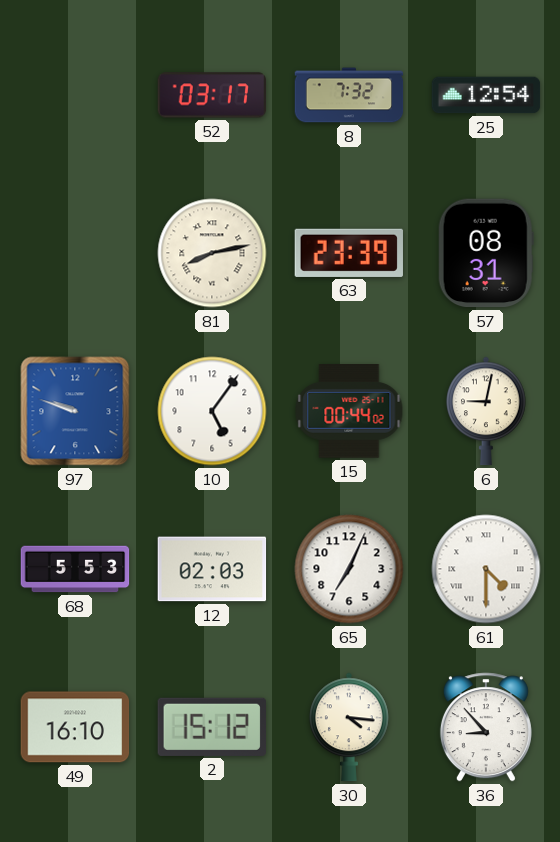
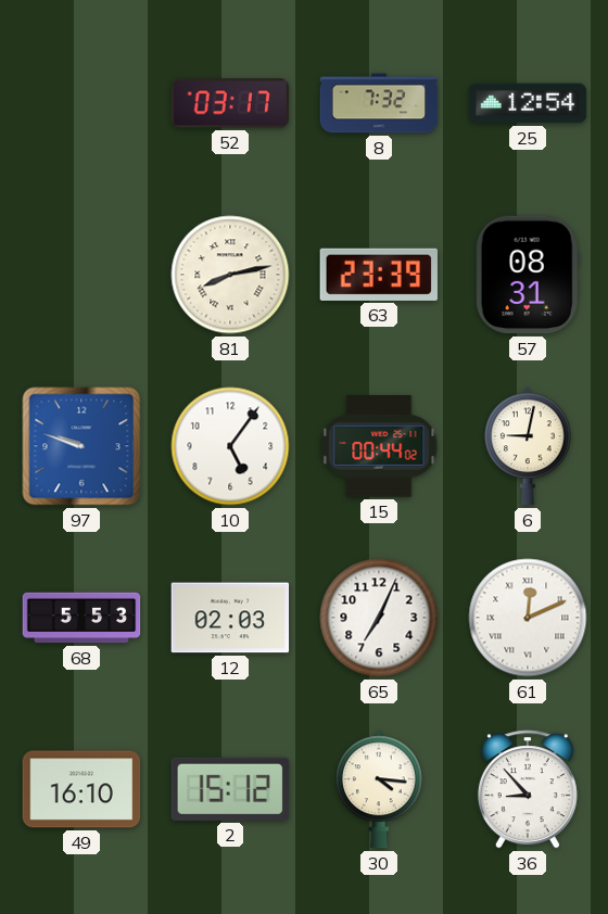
61: 4:30 -> 12:11
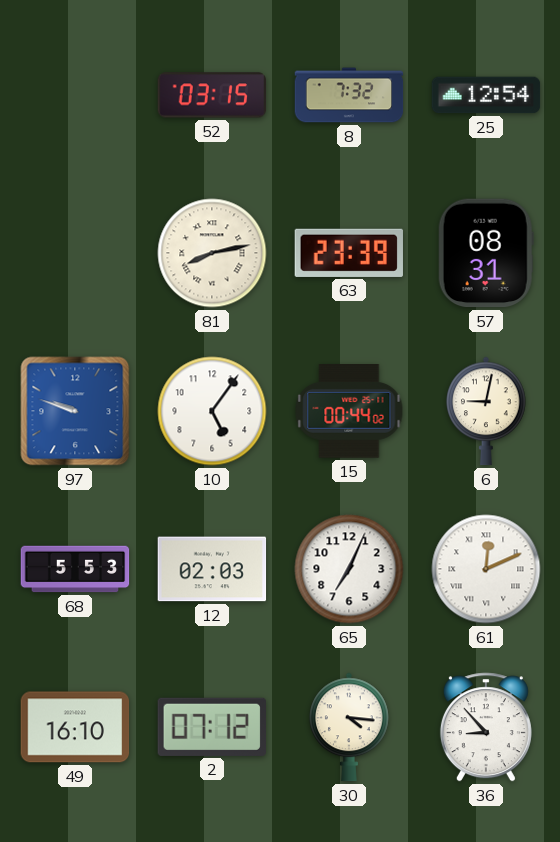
52: 03:17 -> 03:15
2: 15:12 -> 07:12
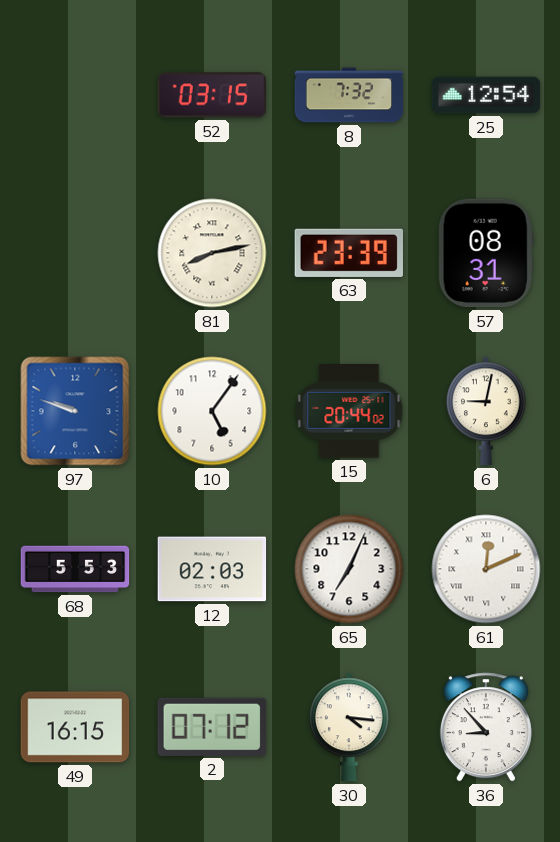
15: 00:44 -> 20:44
49: 16:10 -> 16:15
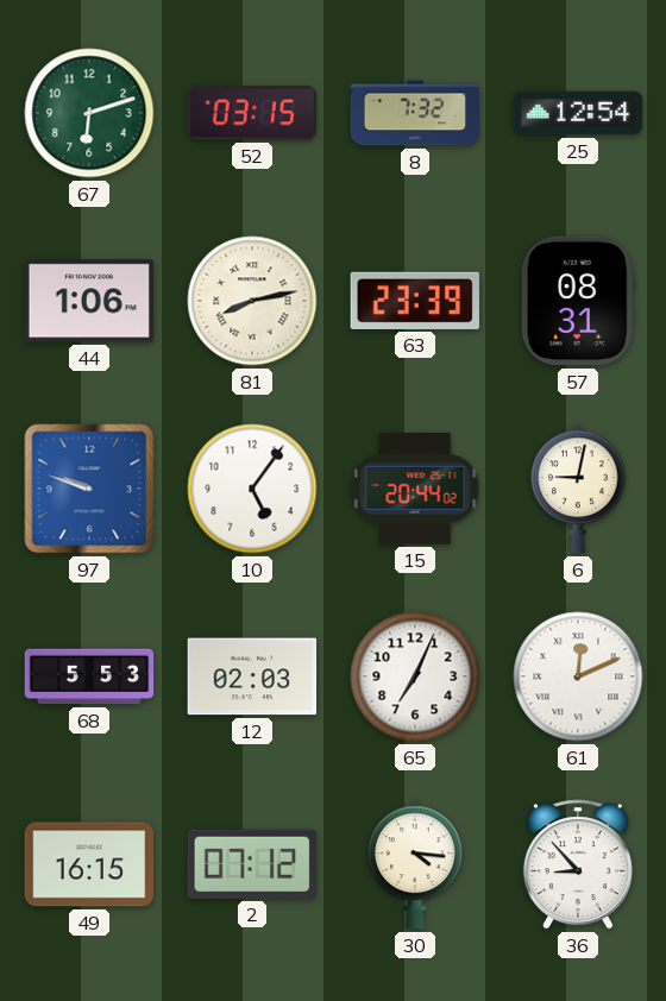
67: none -> 6:12
44: none -> 1:06
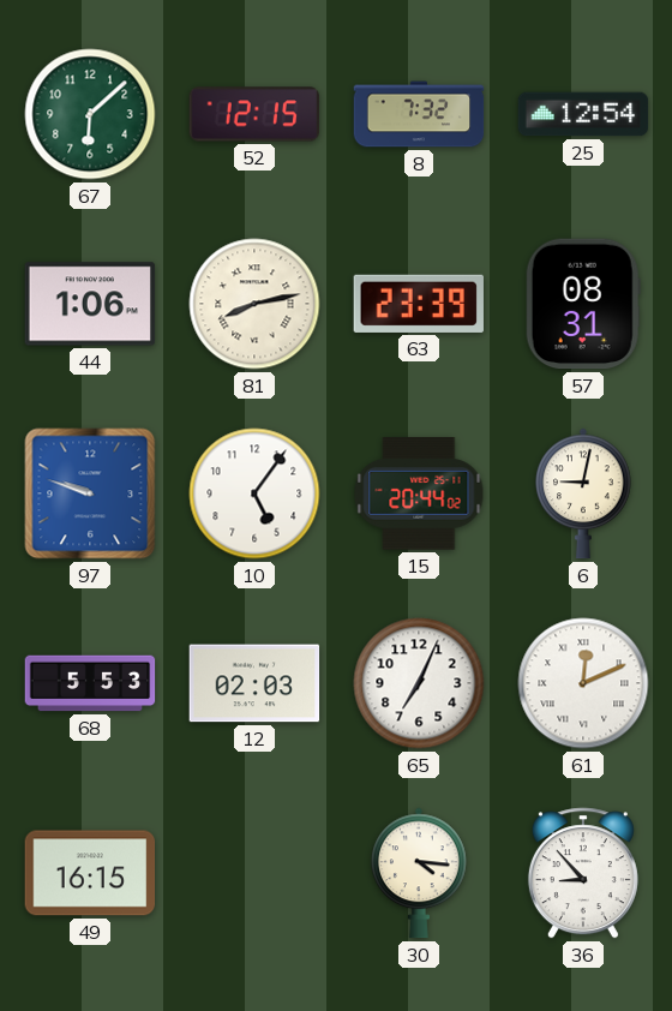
67: 6:12 -> 6:08
52: 03:15 -> 12:15
2: 07:12 -> none
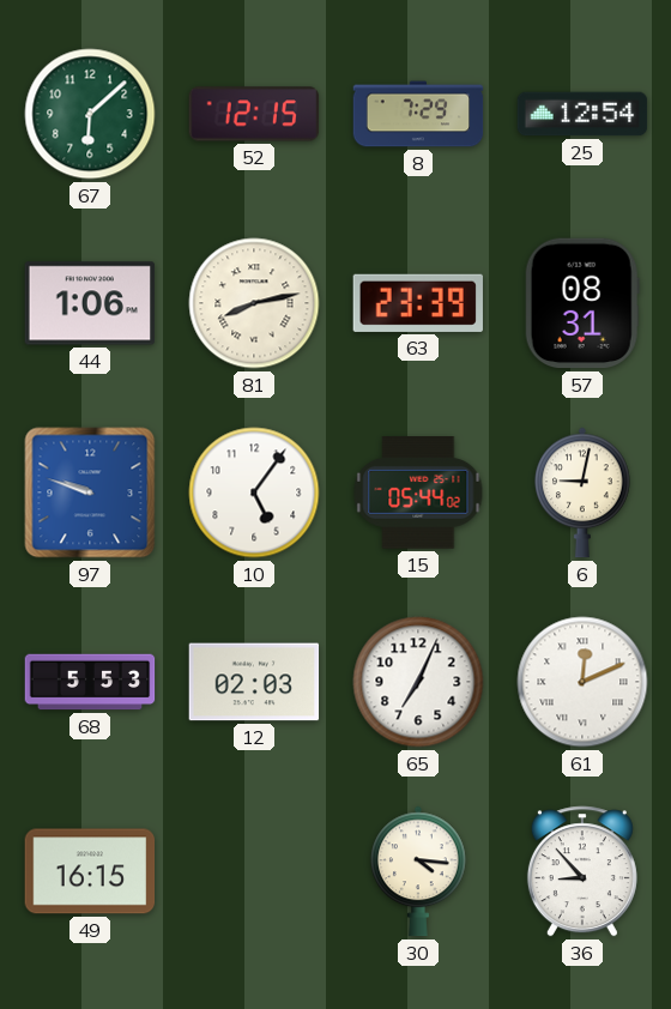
8: 7:32 -> 7:29
15: 20:44 -> 05:44
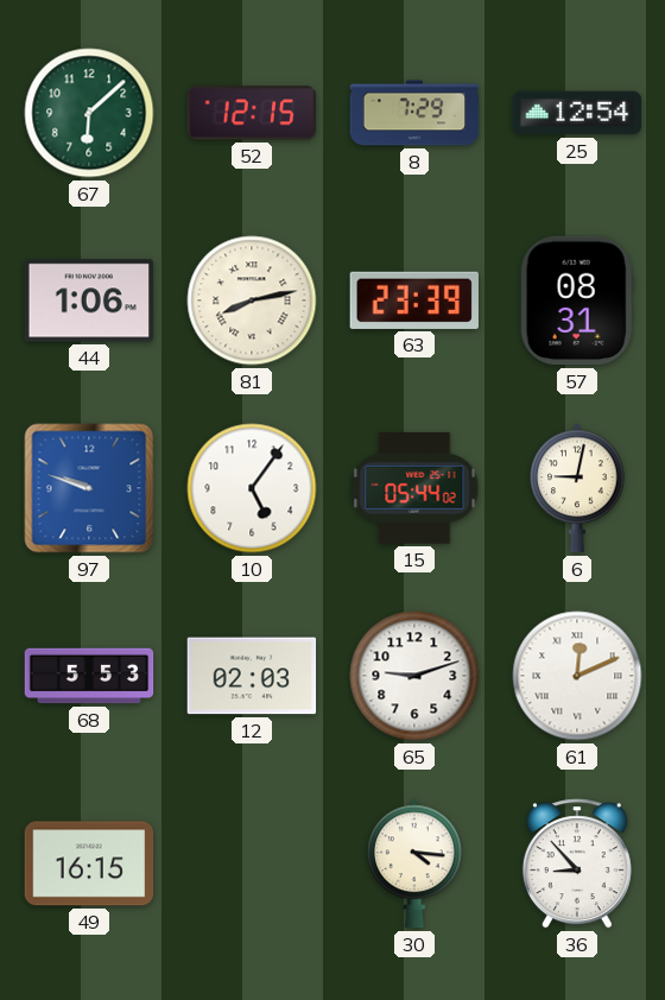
65: 7:04 -> 9:12
